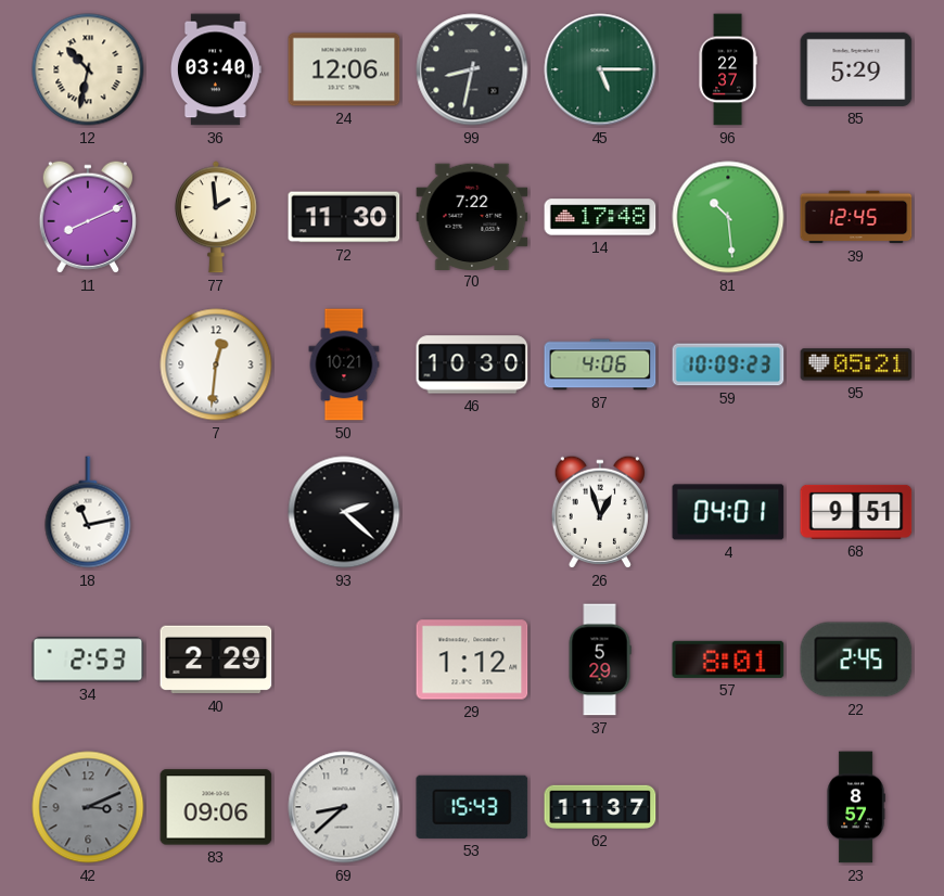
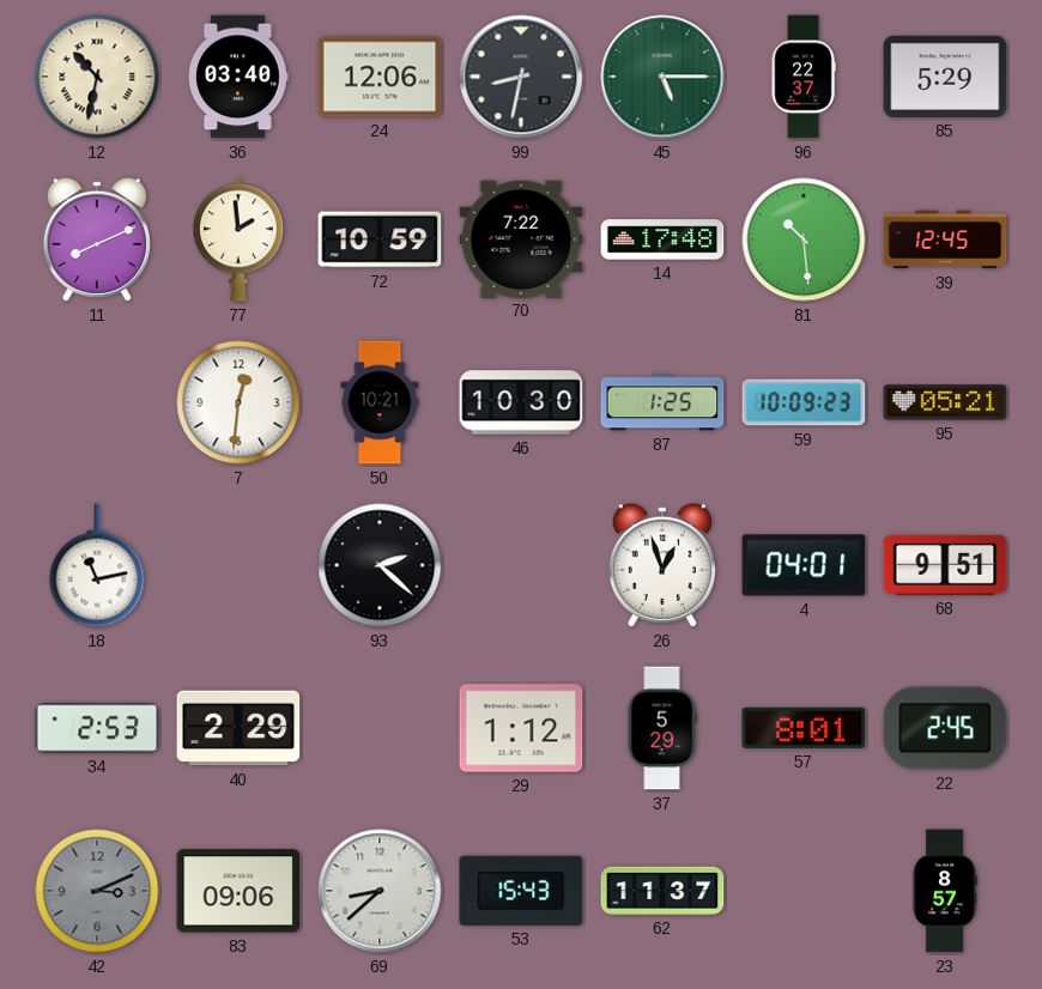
72: 11:30 -> 10:59
87: 4:06 -> 1:25
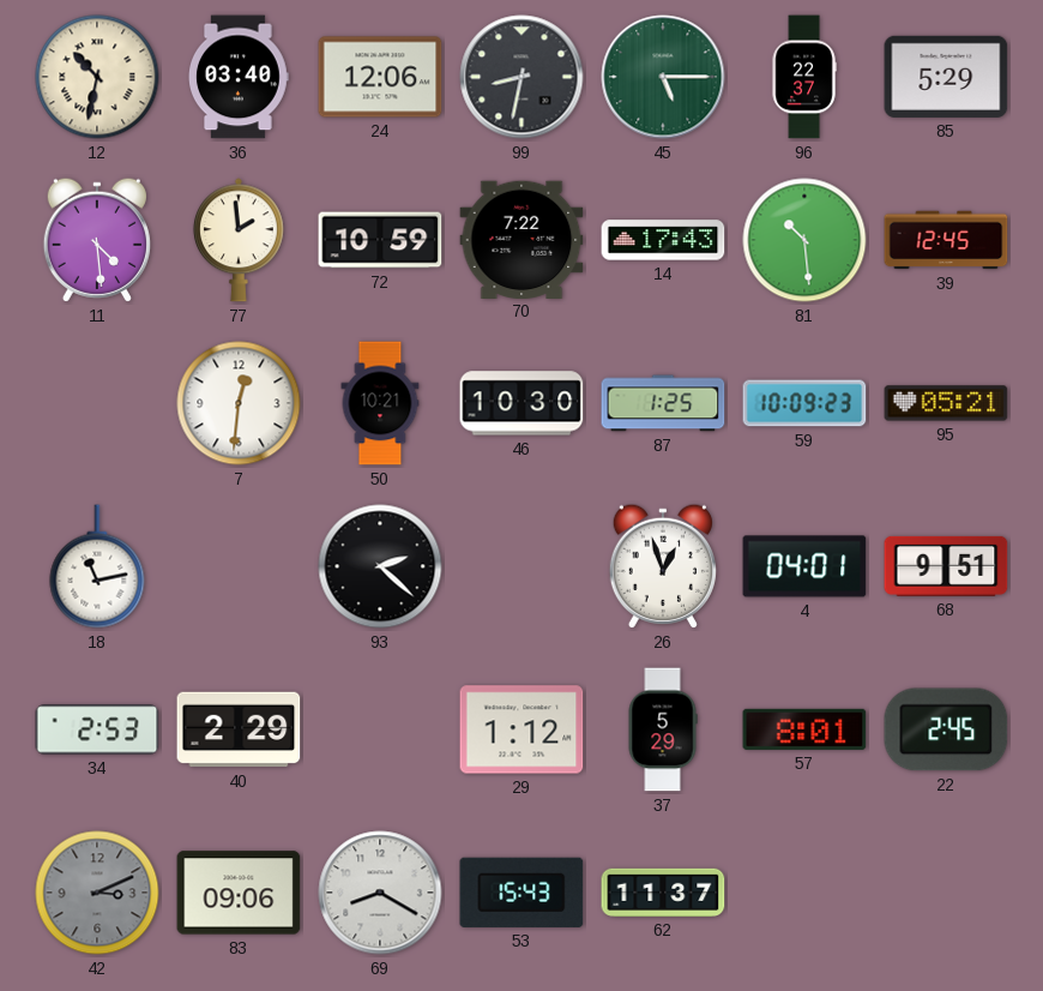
11: 8:11 -> 4:29
14: 17:48 -> 17:43
69: 8:38 -> 8:20
23: 8:57 -> none
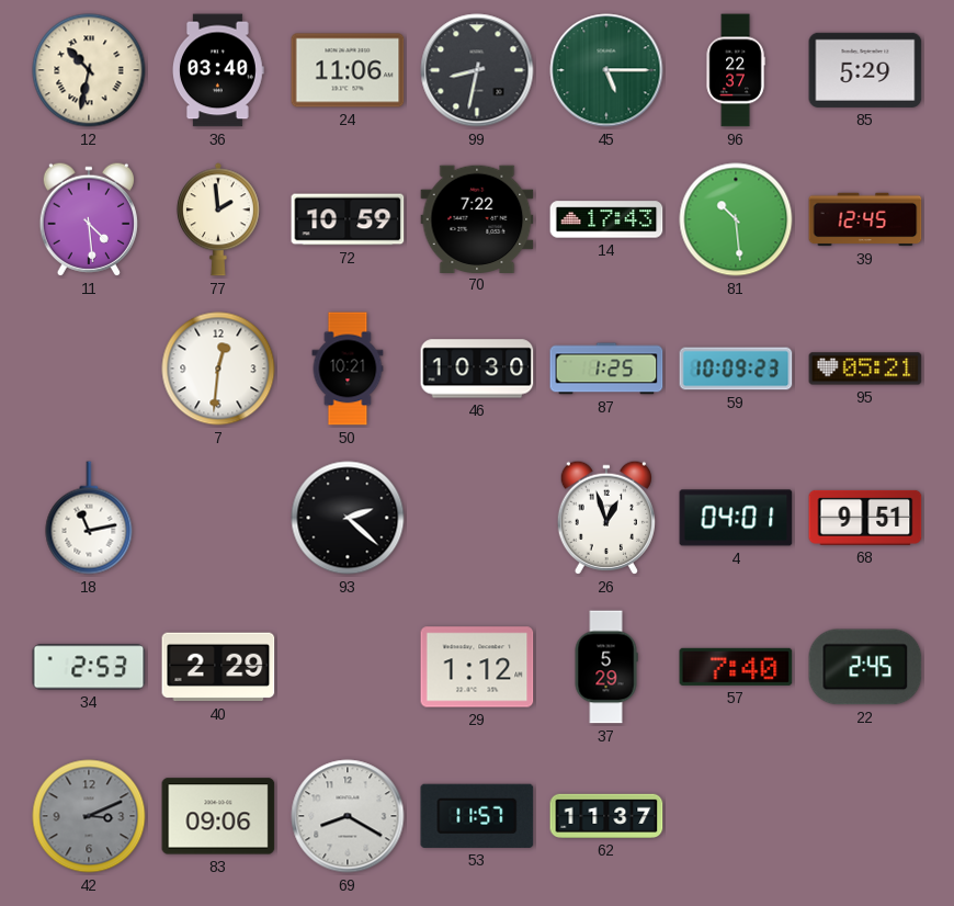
24: 12:06 -> 11:06
57: 8:01 -> 7:40
53: 15:43 -> 11:57
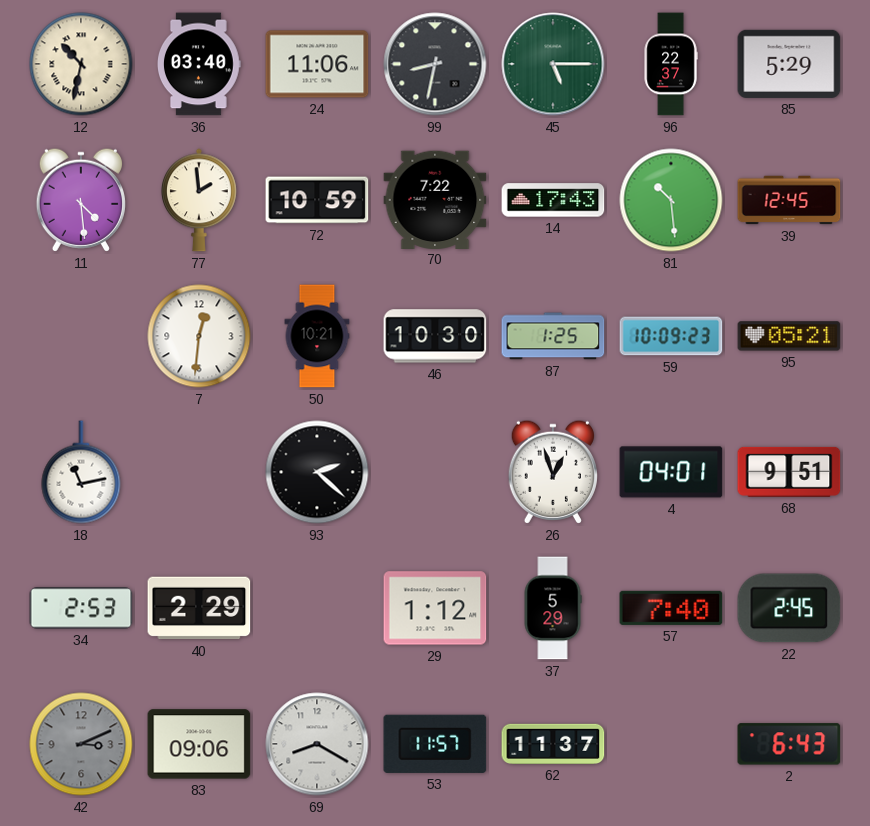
2: none -> 6:43
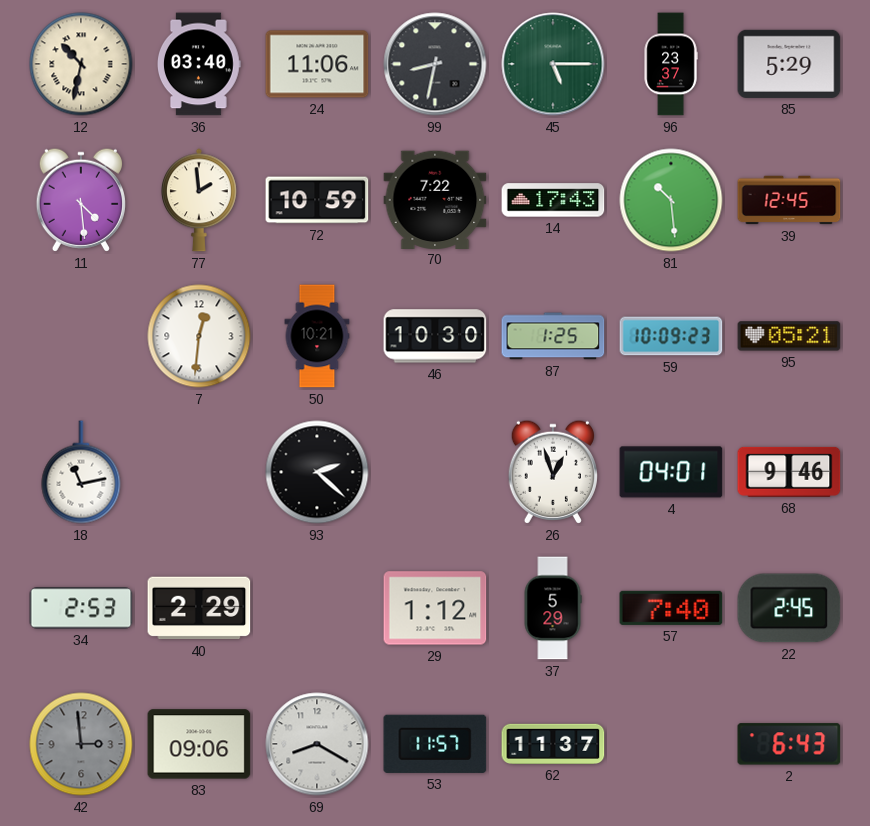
96: 22:37 -> 23:37
68: 9:51 -> 9:46
42: 3:11 -> 2:59
